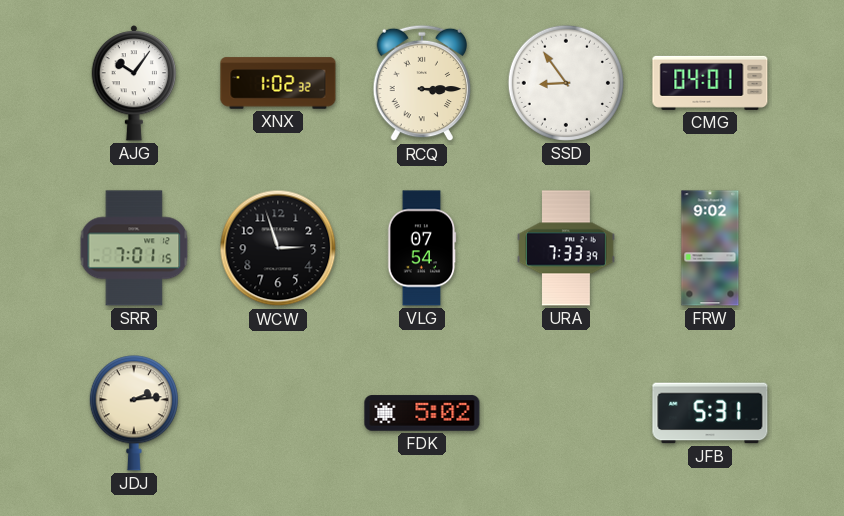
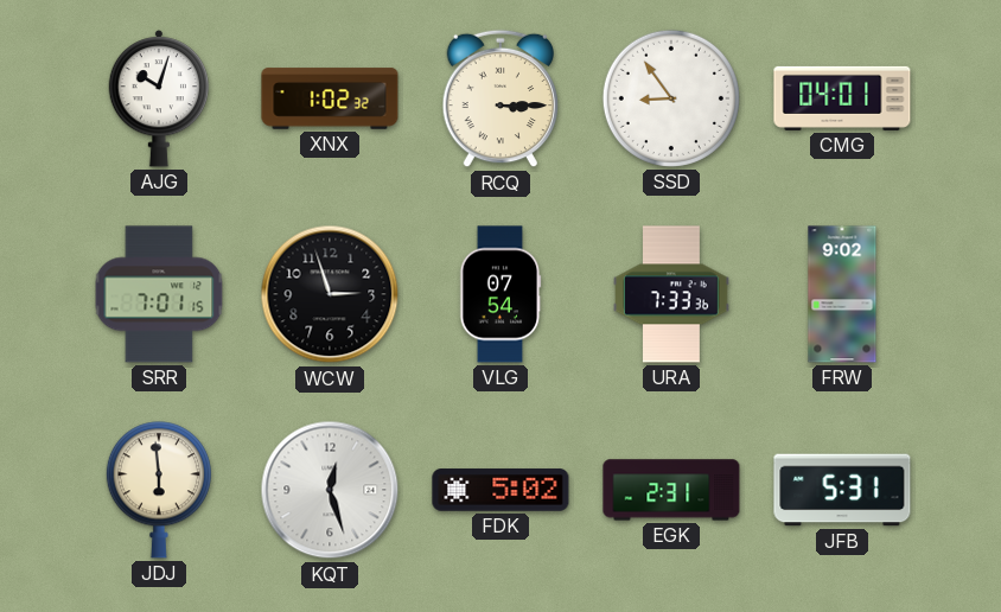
AJG: 10:06 -> 10:03
URA: 7:33:39 -> 7:33:36
JDJ: 2:14 -> 5:59
KQT: none -> 12:27
EGK: none -> 2:31
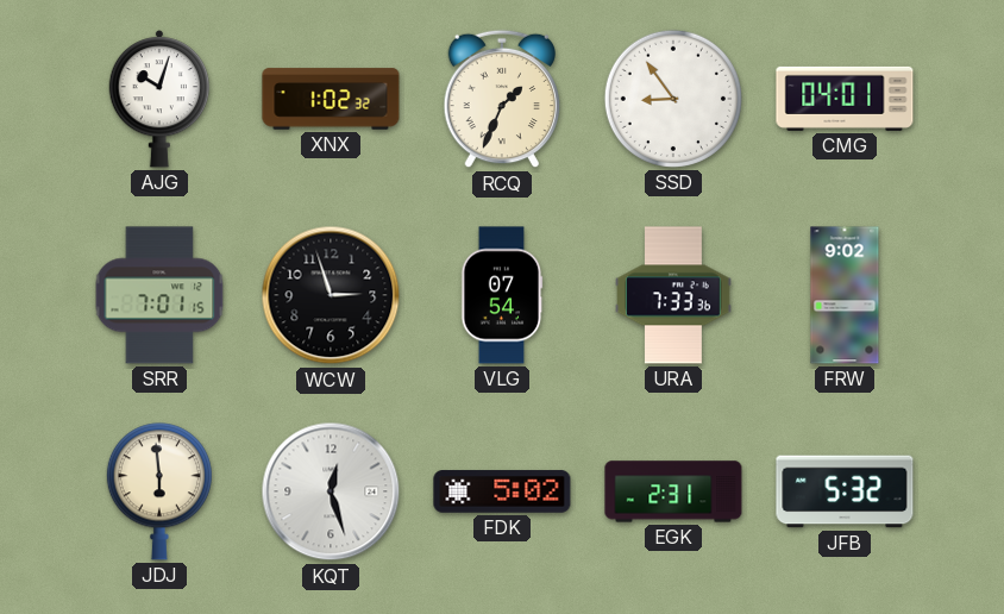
RCQ: 3:15 -> 1:34
JFB: 5:31 -> 5:32
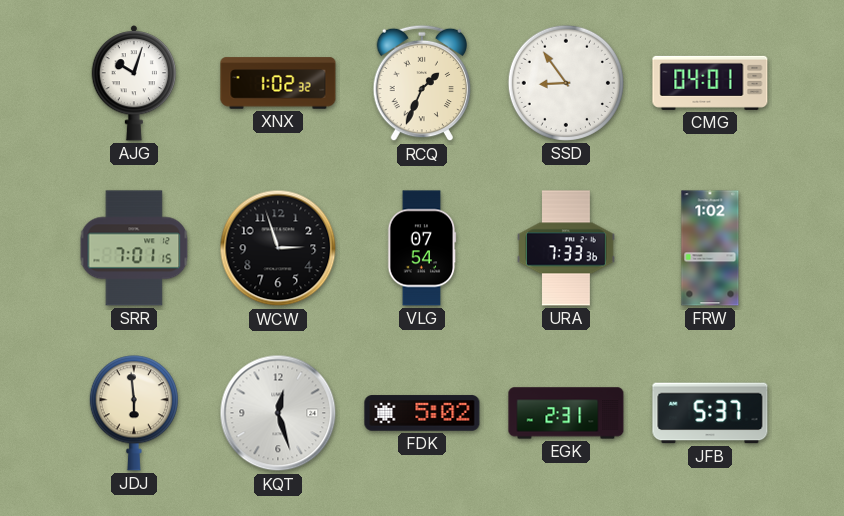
FRW: 9:02 -> 1:02
JFB: 5:32 -> 5:37
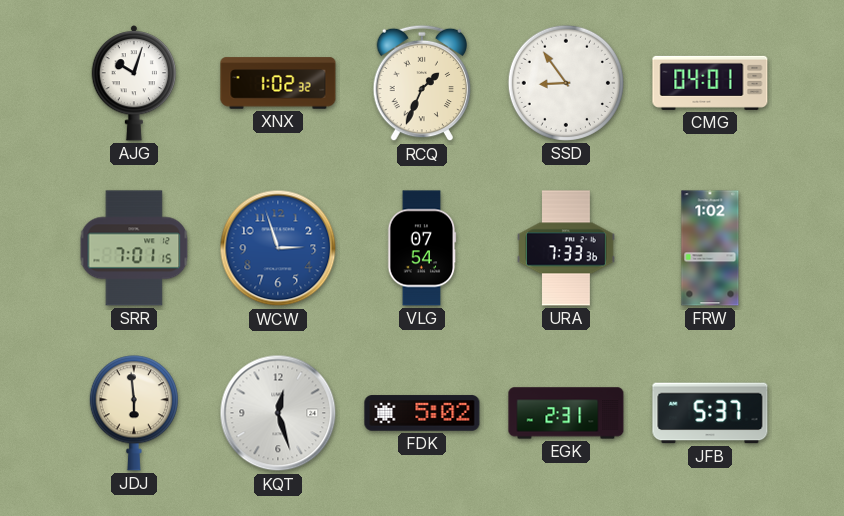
WCW dial: black -> blue
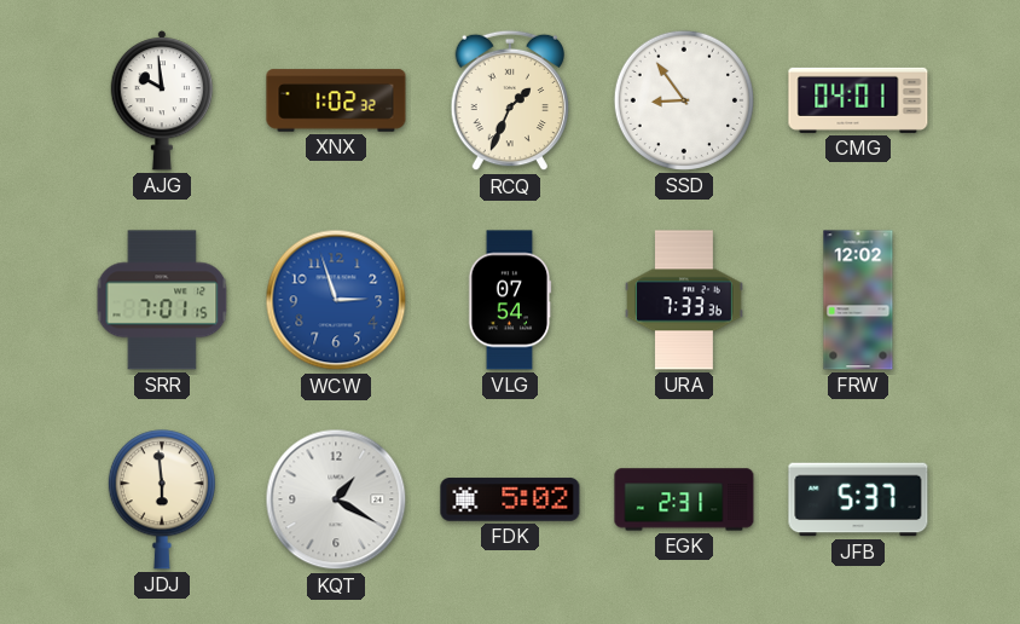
AJG: 10:03 -> 9:59
FRW: 1:02 -> 12:02
KQT: 12:27 -> 1:20
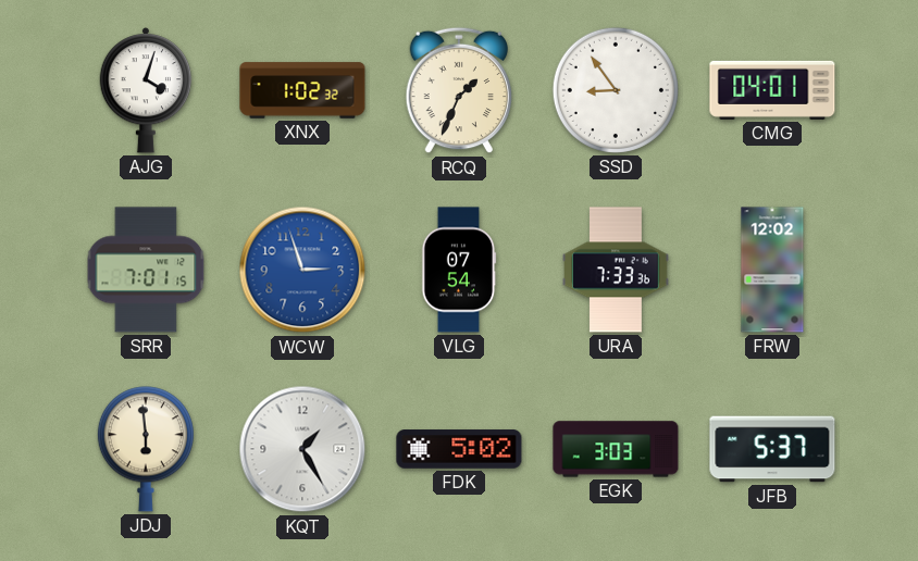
AJG: 9:59 -> 4:03
KQT: 1:20 -> 1:25
EGK: 2:31 -> 3:03
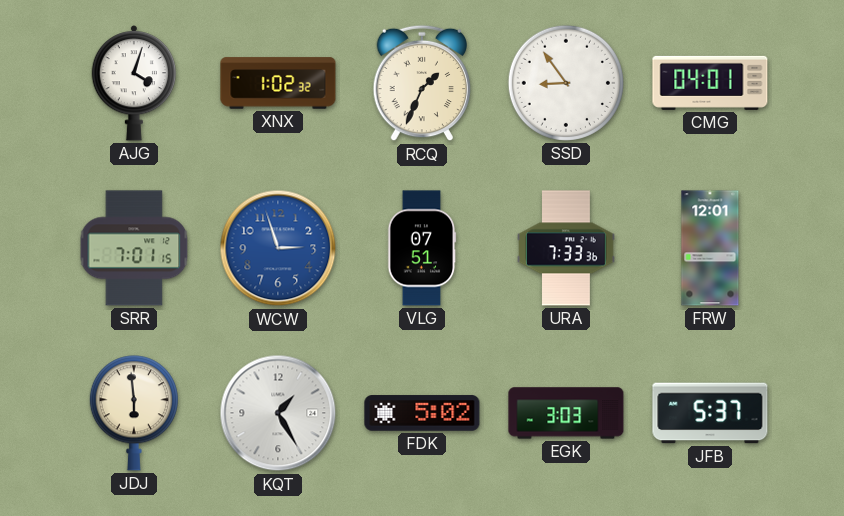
VLG: 07:54 -> 07:51
FRW: 12:02 -> 12:01
